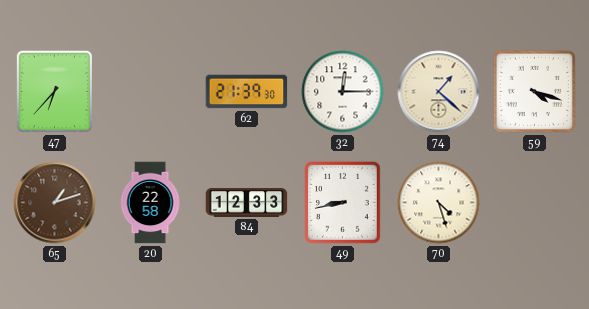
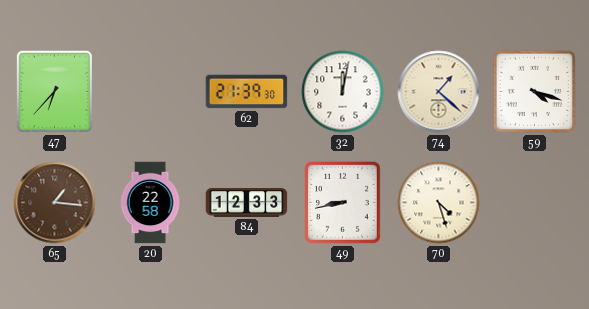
32: 12:15 -> 12:02
65: 1:12 -> 1:16
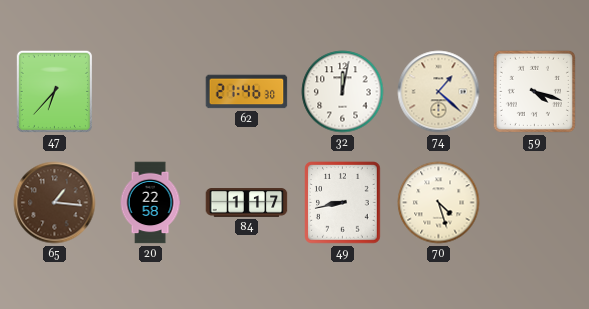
62: 21:39 -> 21:46
84: 12:33 -> 1:17
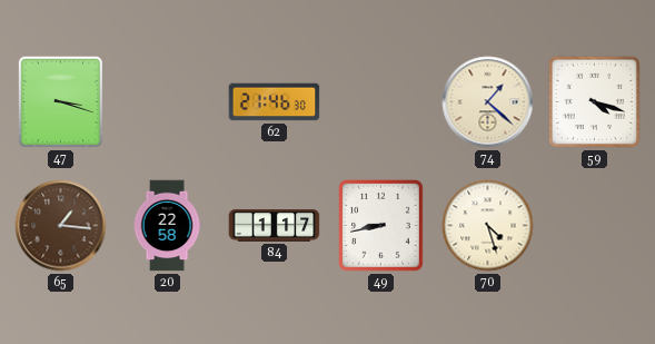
47: 6:37 -> 3:18
32: 12:02 -> none
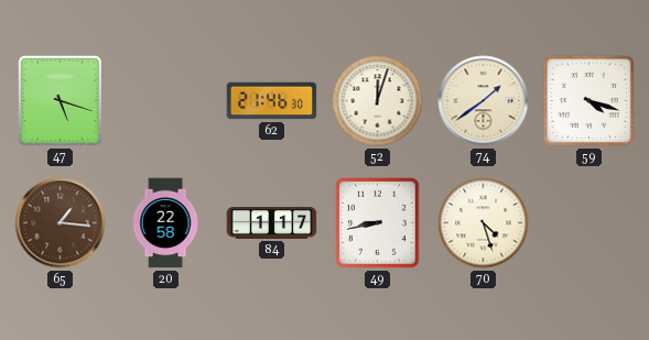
47: 3:18 -> 5:18
52: none -> 12:03
74: 1:22 -> 1:39
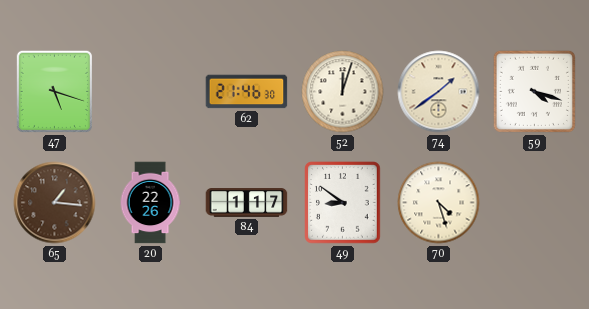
20: 22:58 -> 22:26
49: 8:43 -> 8:51
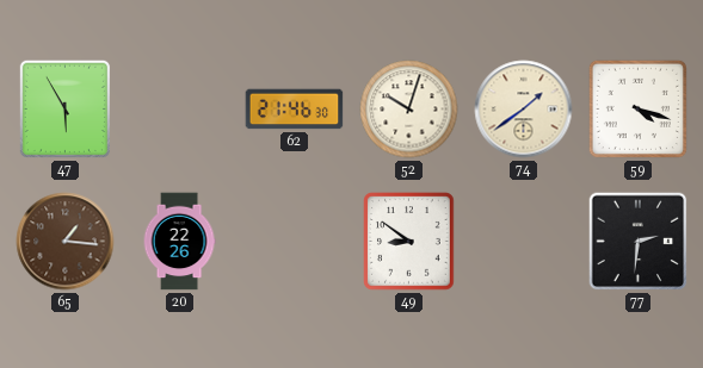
47: 5:18 -> 5:55
52: 12:03 -> 10:03
84: 1:17 -> none
70: 4:27 -> none
77: none -> 2:31
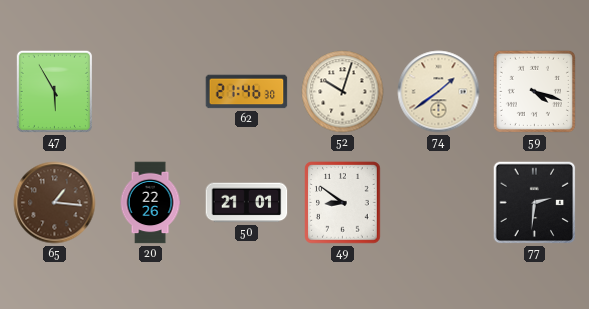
50: none -> 21:01
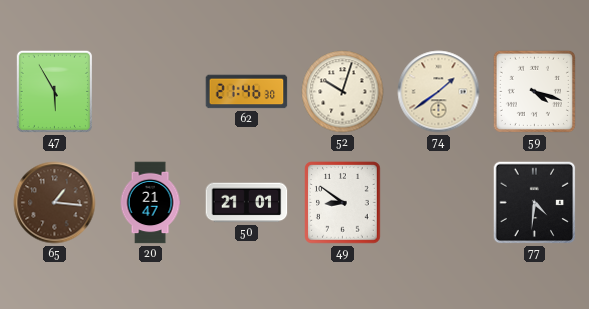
20: 22:26 -> 21:47
77: 2:31 -> 4:31
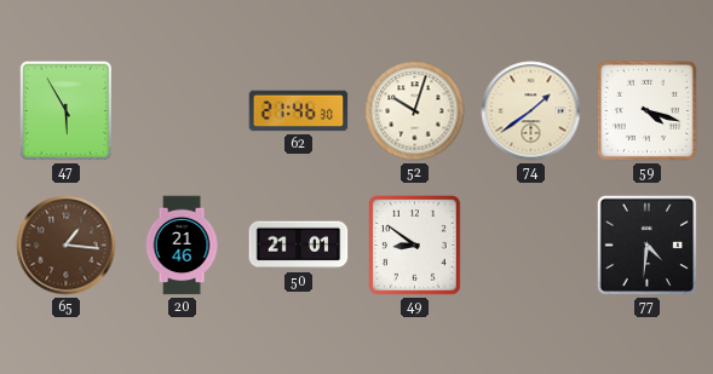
20: 21:47 -> 21:46
